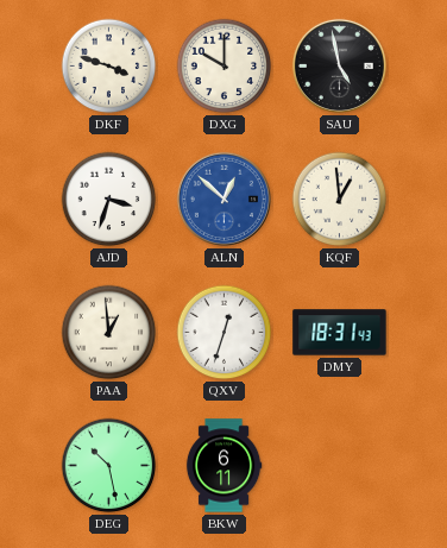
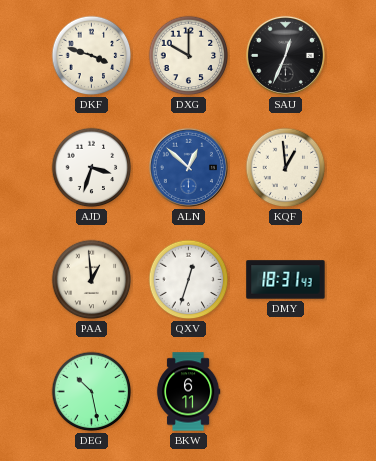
SAU: 4:58 -> 12:34
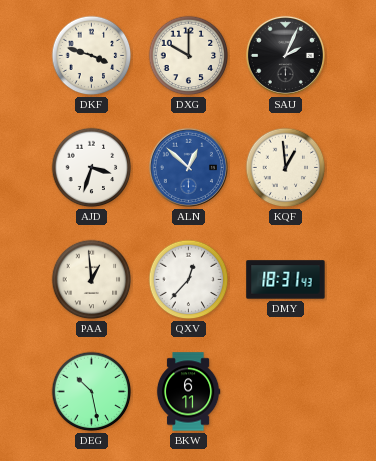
SAU: 12:34 -> 2:04
QXV: 12:33 -> 12:37
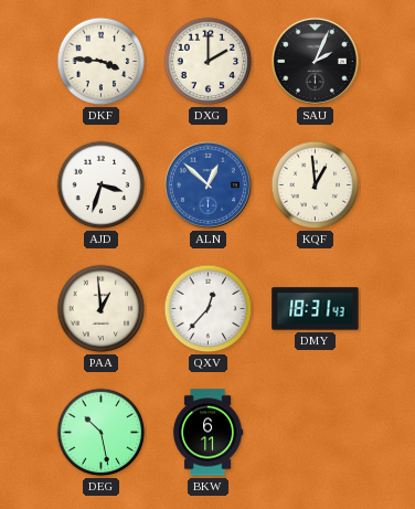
DKF: 3:48 -> 3:46
DXG: 10:00 -> 2:00
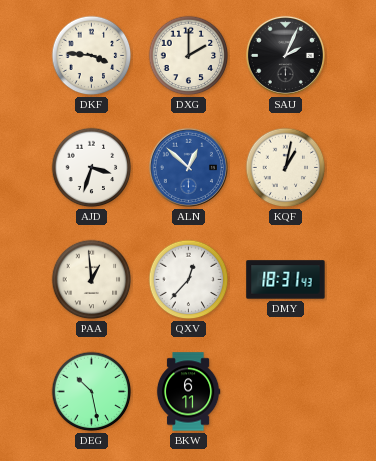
KQF: 12:59 -> 1:02
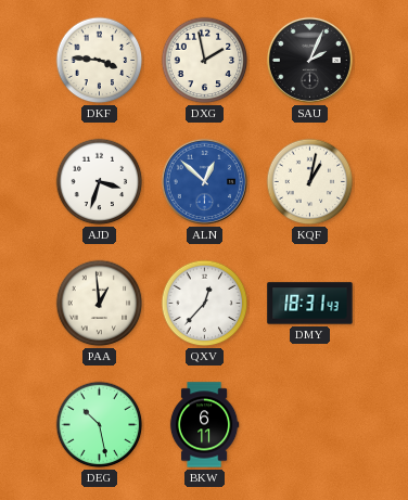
DXG: 2:00 -> 1:58
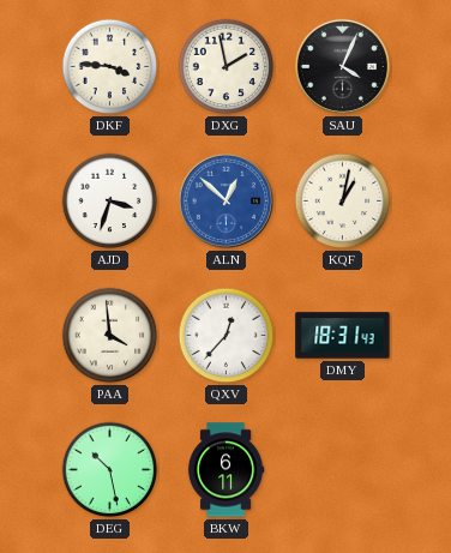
SAU: 2:04 -> 4:04
PAA: 12:59 -> 3:59
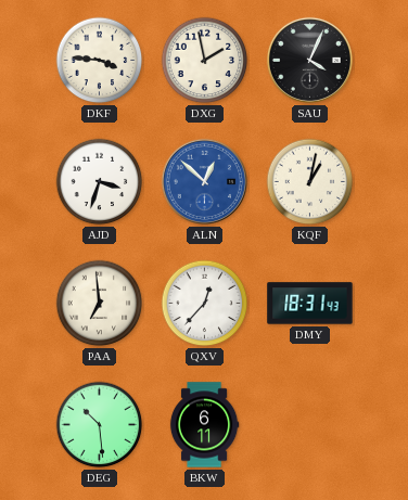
PAA: 3:59 -> 6:59
DEG: 10:28 -> 10:29
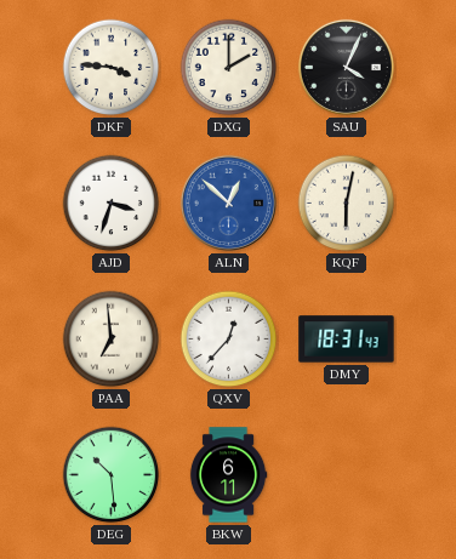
DXG: 1:58 -> 2:00
KQF: 1:02 -> 6:02
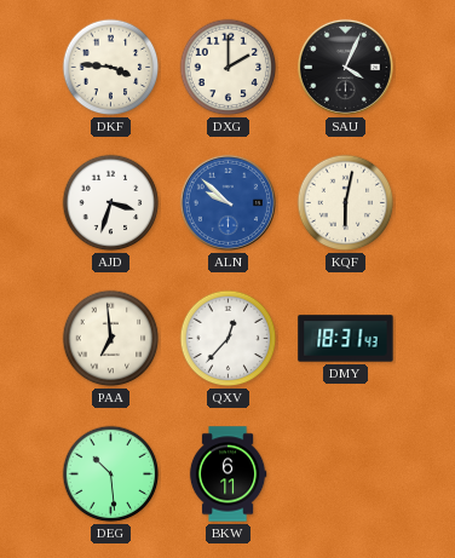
ALN: 12:52 -> 9:52
